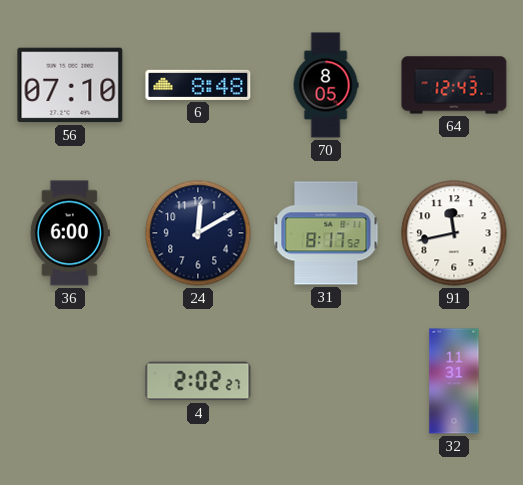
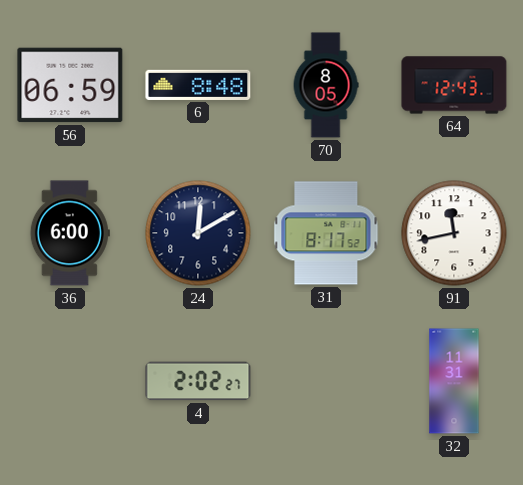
56: 07:10 -> 06:59
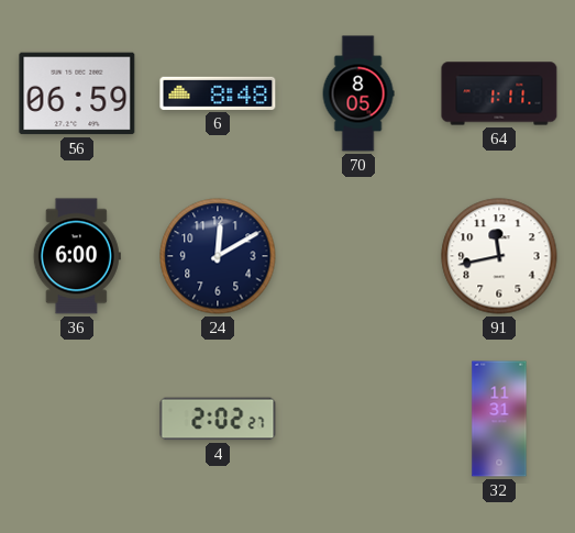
64: 12:43 -> 1:11
31: 8:17 -> none
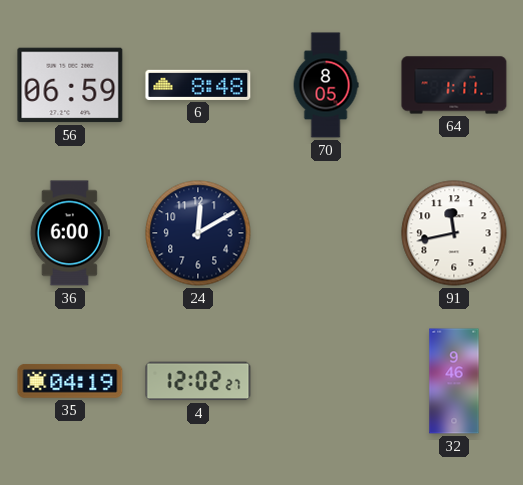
35: none -> 04:19
4: 2:02 -> 12:02
32: 11:31 -> 9:46
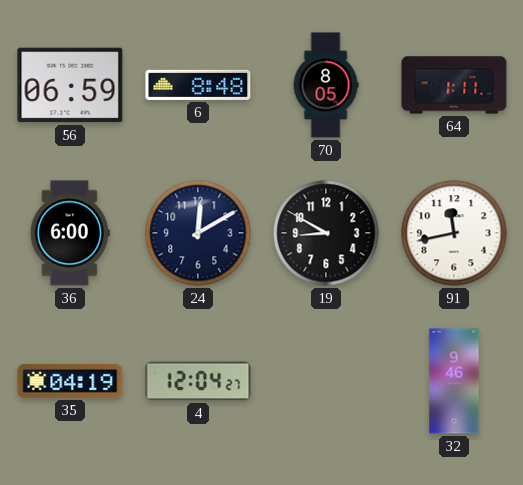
19: none -> 8:50
4: 12:02 -> 12:04
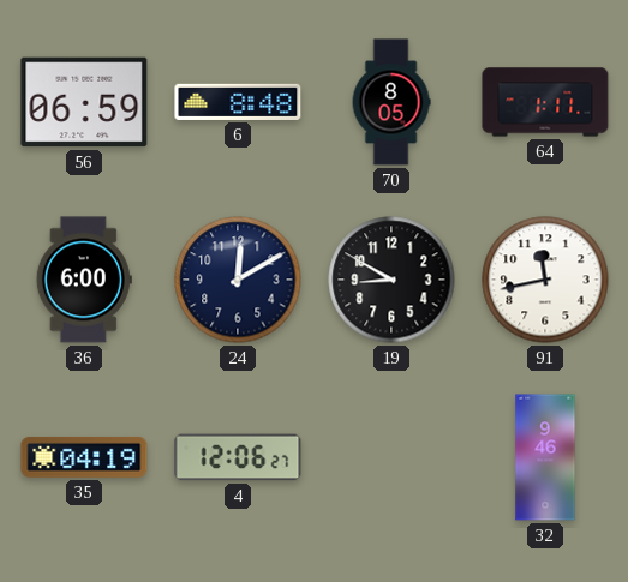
4: 12:04 -> 12:06
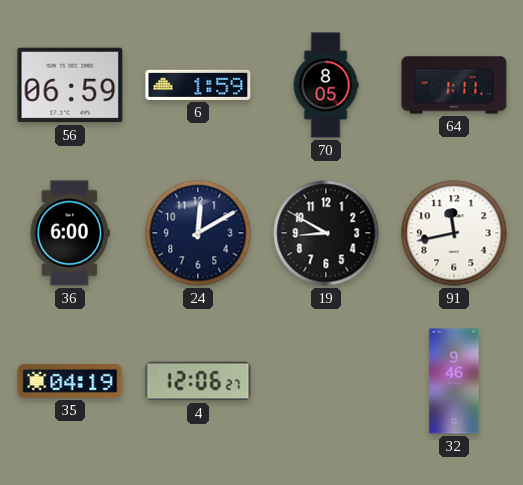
6: 8:48 -> 1:59
